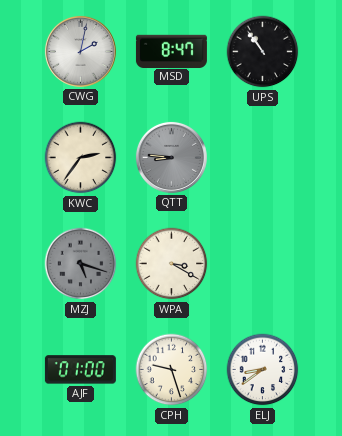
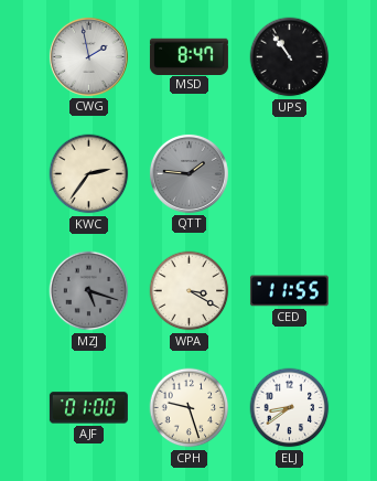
CWG: 2:02 -> 1:58
QTT: 8:46 -> 1:46
CED: none -> 11:55
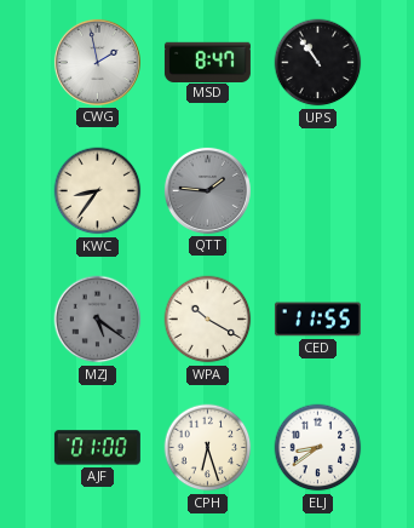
KWC: 2:36 -> 8:36
MZJ: 5:18 -> 5:21
WPA: 3:20 -> 10:20
CPH: 9:27 -> 6:27
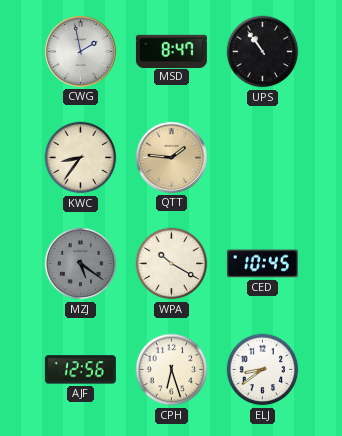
QTT dial: grey -> champagne
CED: 11:55 -> 10:45
AJF: 01:00 -> 12:56
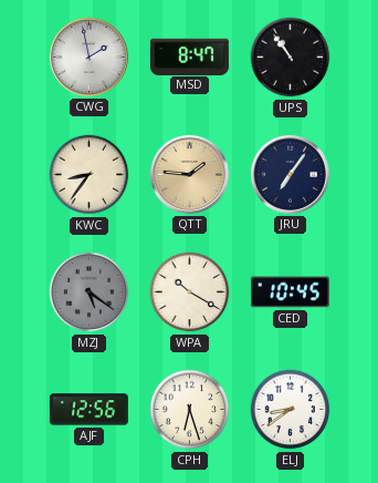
JRU: none -> 7:06
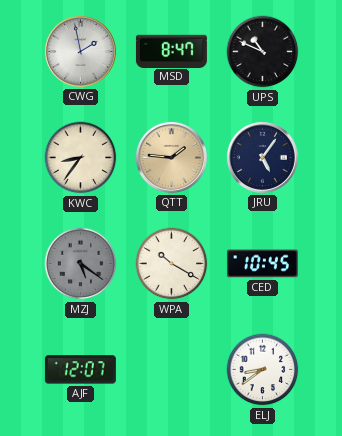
UPS: 10:54 -> 10:49
JRU: 7:06 -> 5:06
AJF: 12:56 -> 12:07
CPH: 6:27 -> none
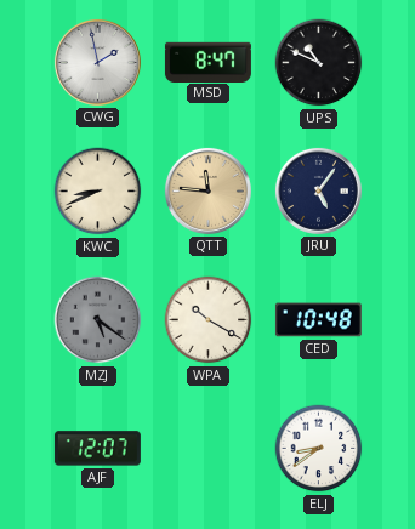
KWC: 8:36 -> 8:41
QTT: 1:46 -> 11:46
CED: 10:45 -> 10:48
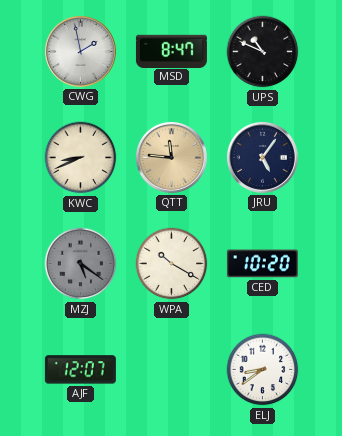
CED: 10:48 -> 10:20
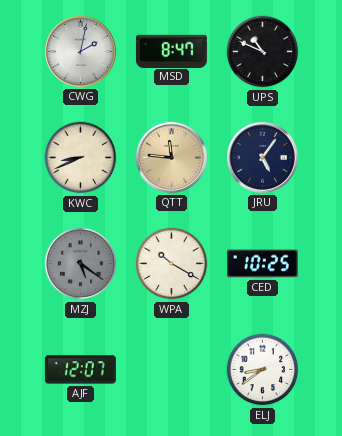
CWG: 1:58 -> 2:02
CED: 10:20 -> 10:25
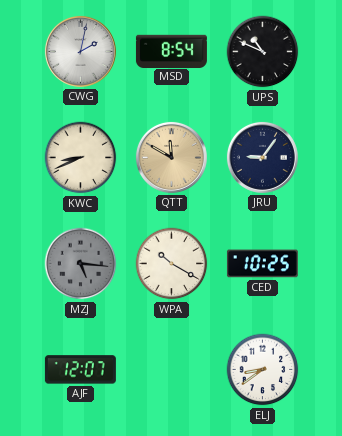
MSD: 8:47 -> 8:54
QTT: 11:46 -> 11:50
JRU: 5:06 -> 9:06
MZJ: 5:21 -> 5:16
